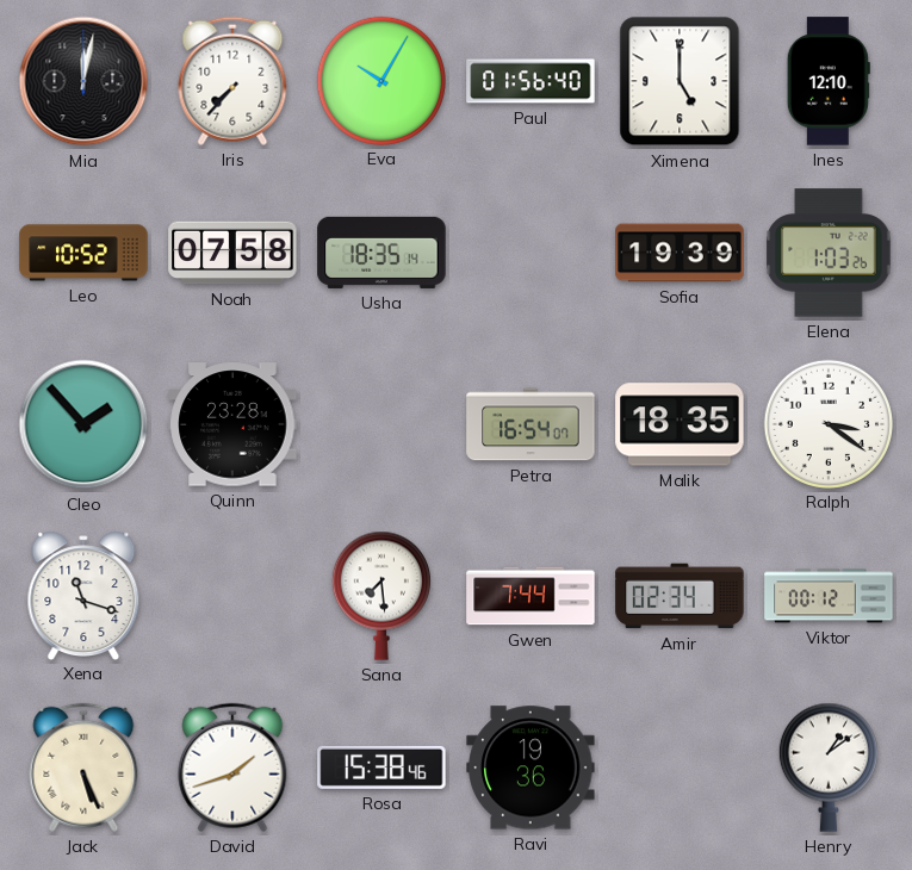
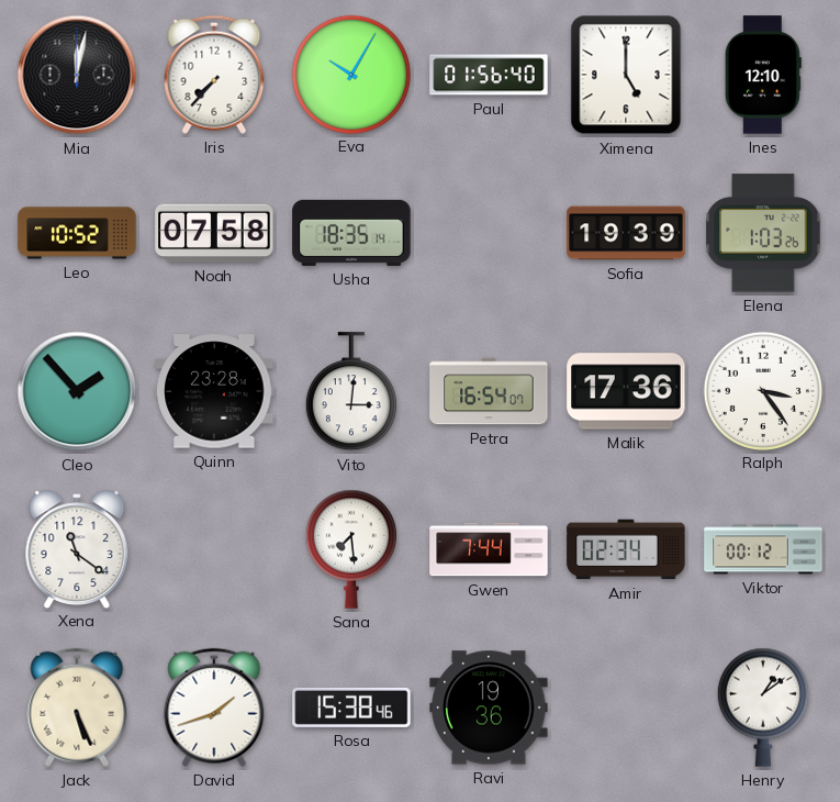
Vito: none -> 3:01
Malik: 18:35 -> 17:36
Ralph: 3:21 -> 3:24
Xena: 11:18 -> 11:21
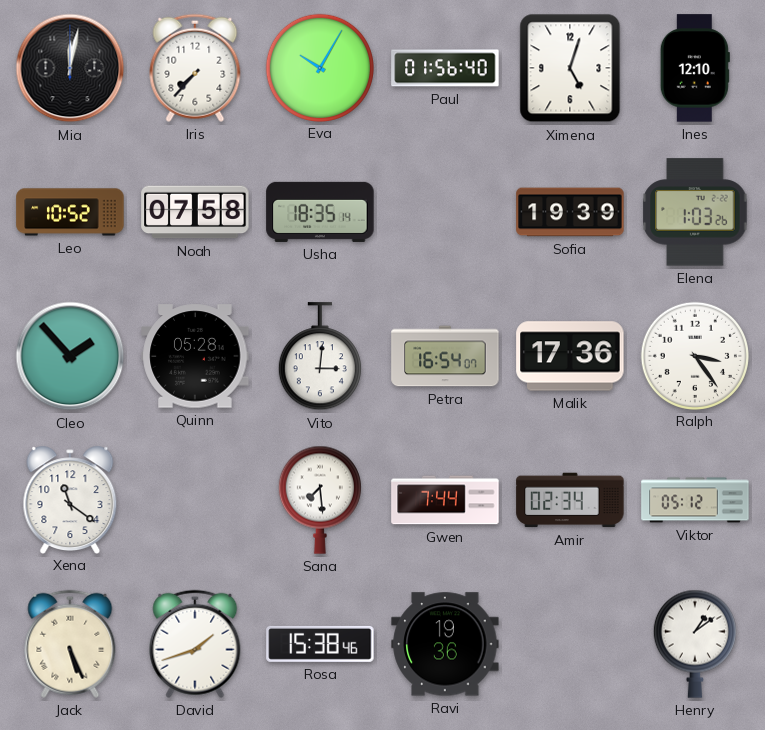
Ximena: 5:00 -> 5:03
Quinn: 23:28 -> 05:28
Viktor: 00:12 -> 05:12
